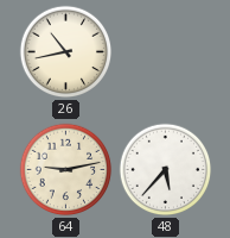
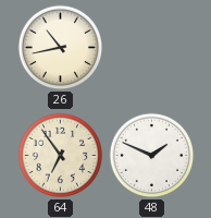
64: 9:13 -> 6:54
48: 5:37 -> 1:49
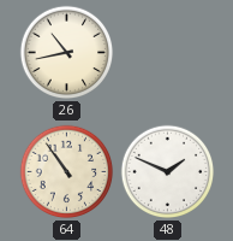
64: 6:54 -> 10:54
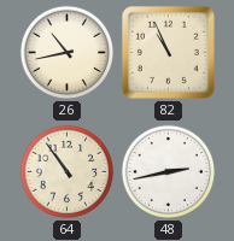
82: none -> 10:56
48: 1:49 -> 2:43
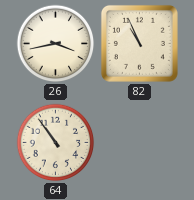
26: 10:43 -> 3:43
48: 2:43 -> none
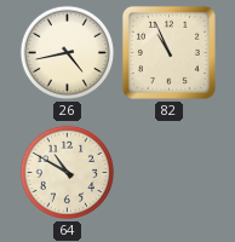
26: 3:43 -> 4:43
64: 10:54 -> 10:50
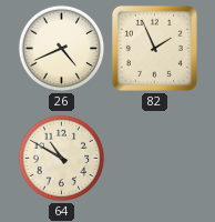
26: 4:43 -> 4:41
82: 10:56 -> 1:56
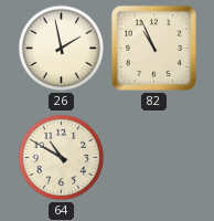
26: 4:41 -> 1:58
82: 1:56 -> 10:56
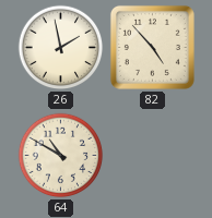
82: 10:56 -> 4:53
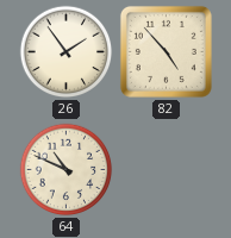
26: 1:58 -> 1:54
64: 10:50 -> 10:49
